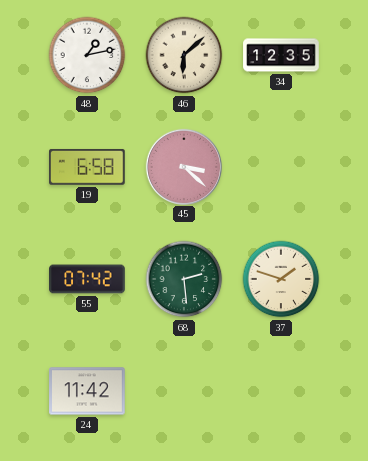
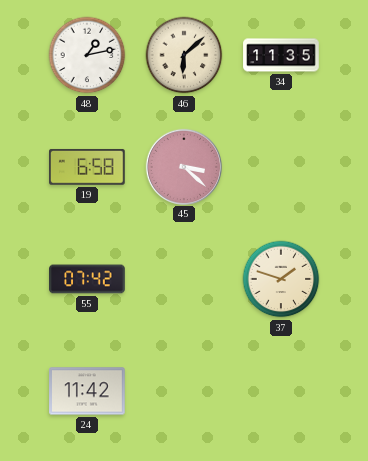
34: 12:35 -> 11:35
68: 2:29 -> none
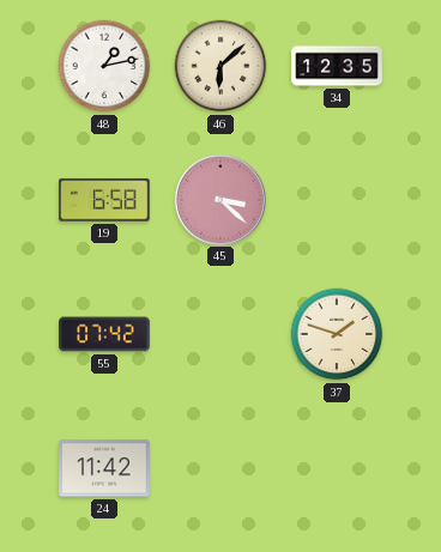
34: 11:35 -> 12:35
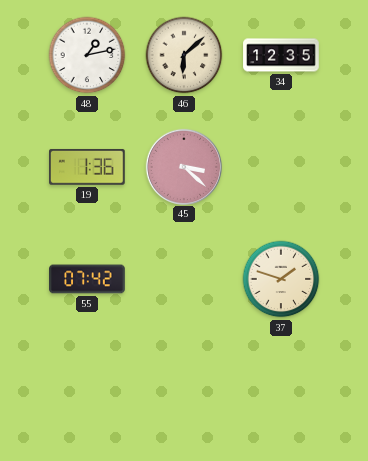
19: 6:58 -> 1:36
24: 11:42 -> none
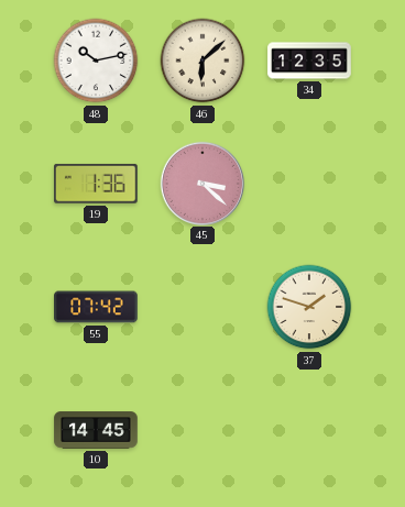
48: 1:13 -> 10:13
10: none -> 14:45
